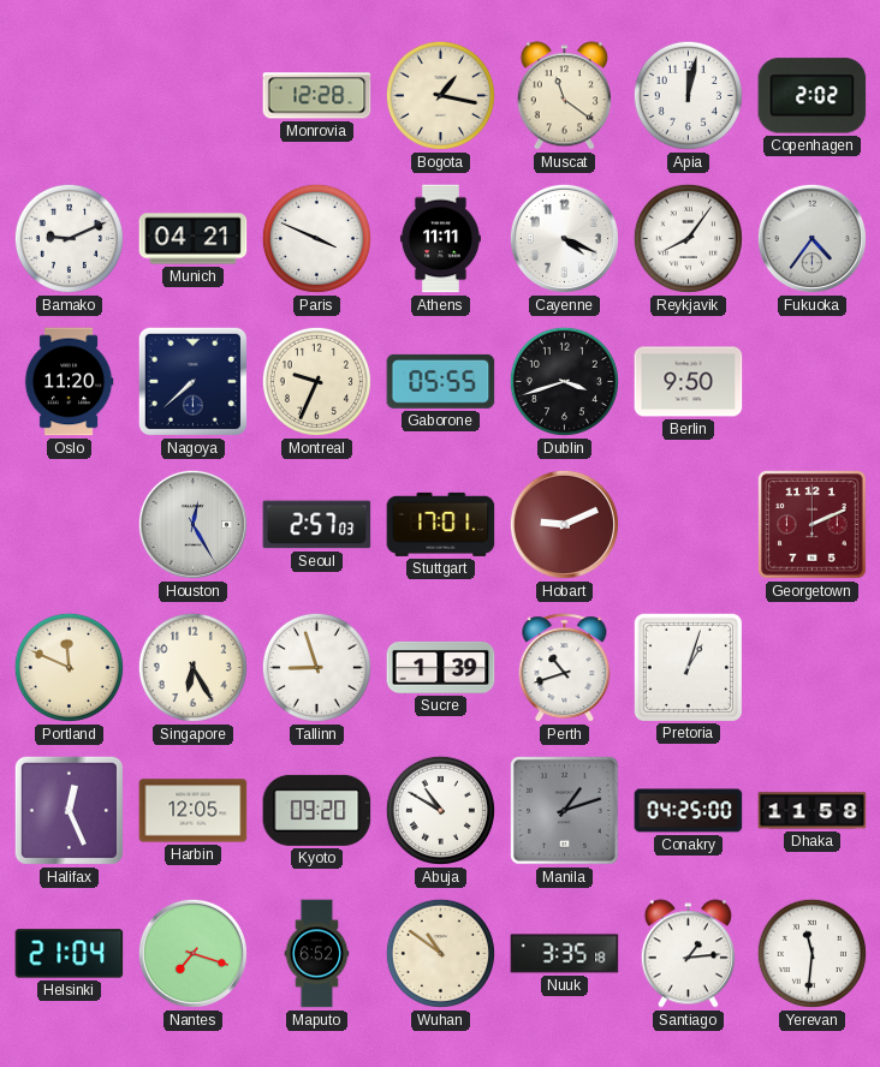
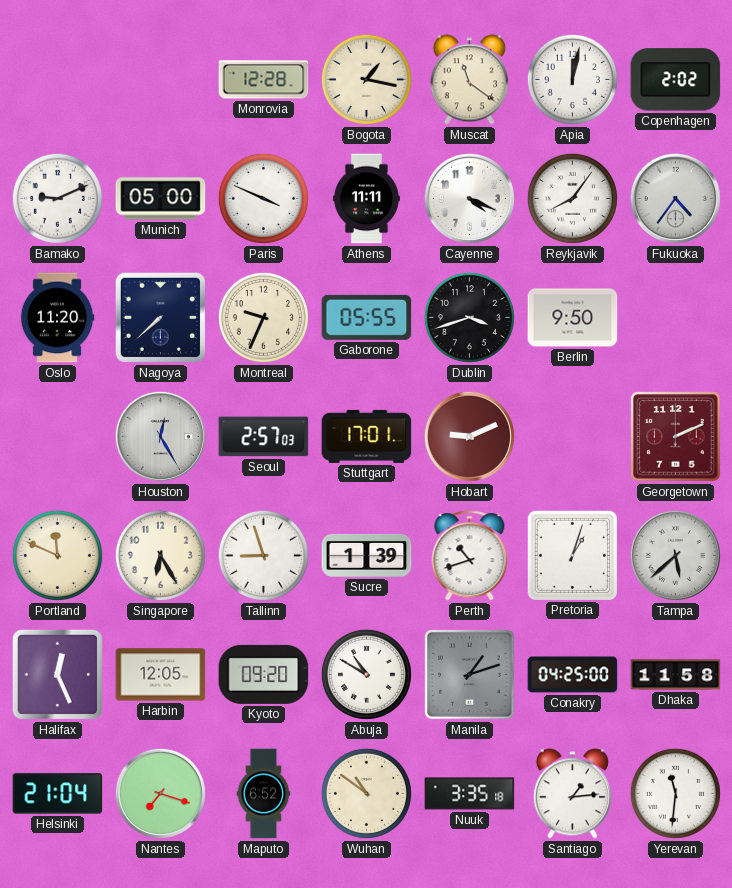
Munich: 04:21 -> 05:00
Tampa: none -> 5:38
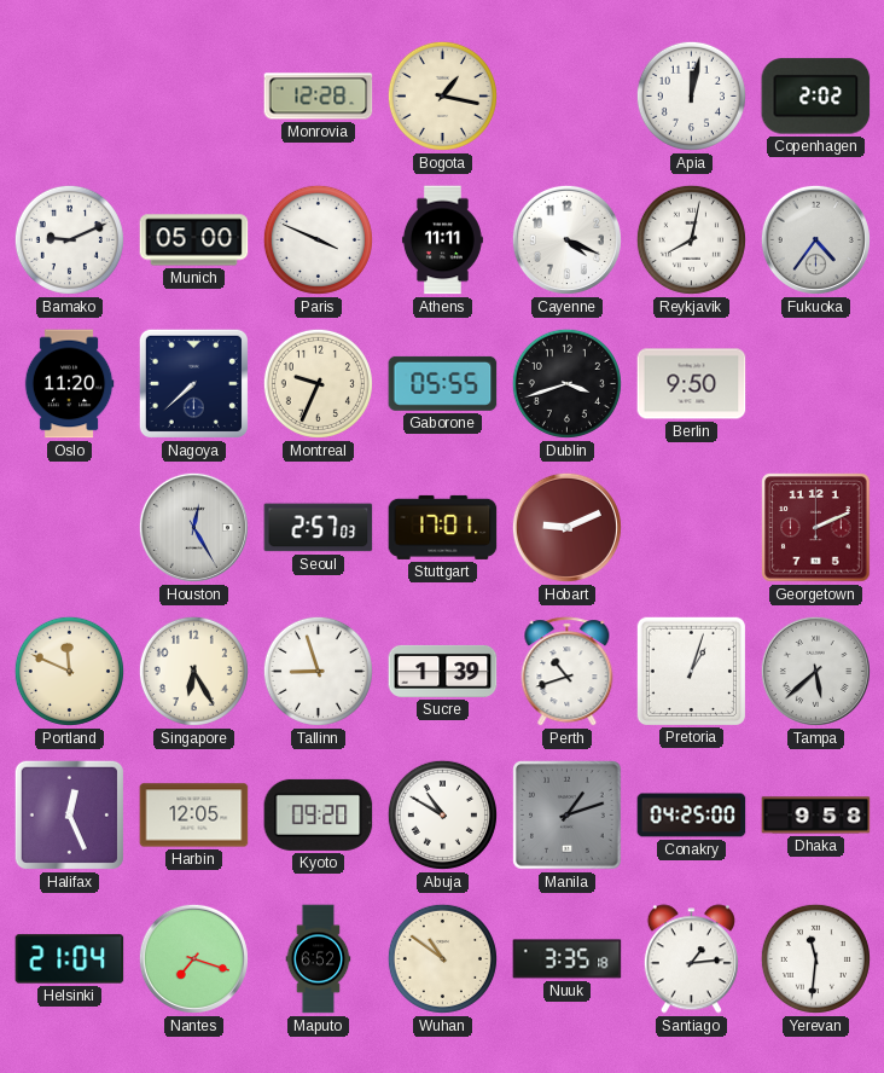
Muscat: 11:21 -> none
Reykjavik: 8:06 -> 8:02
Dhaka: 11:58 -> 9:58
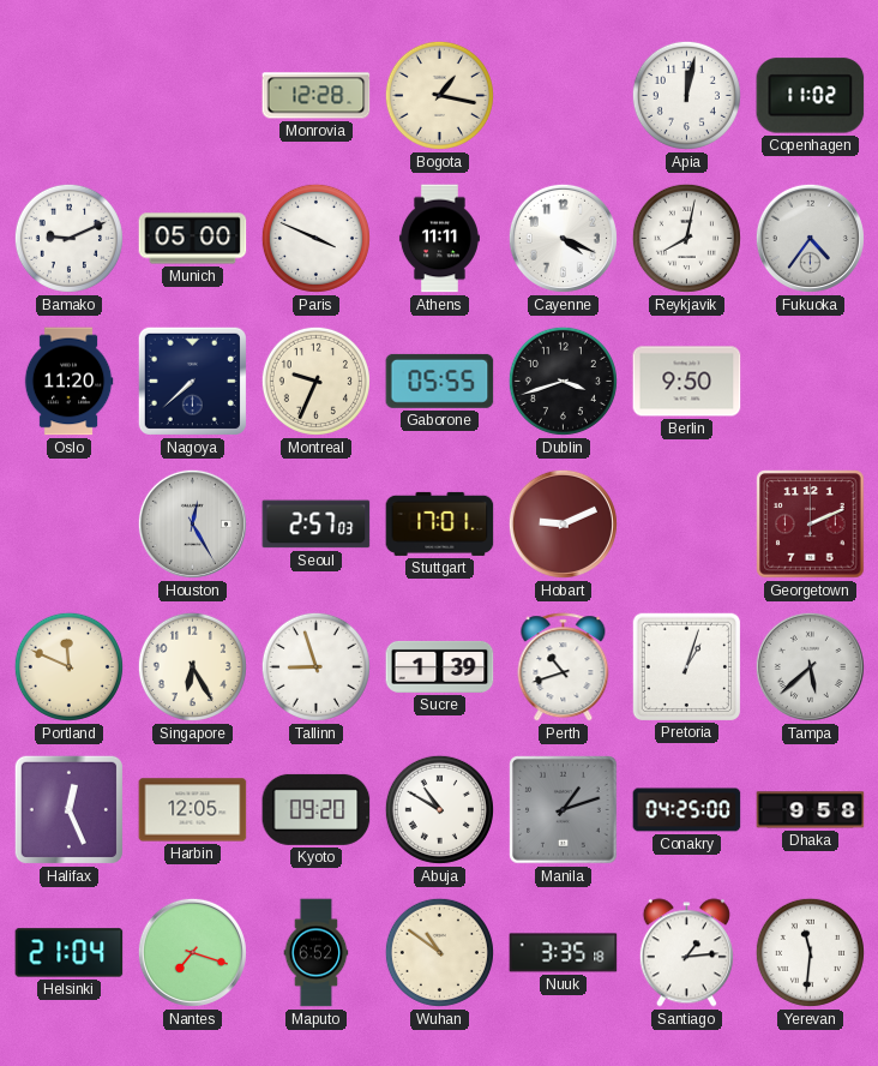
Copenhagen: 2:02 -> 11:02
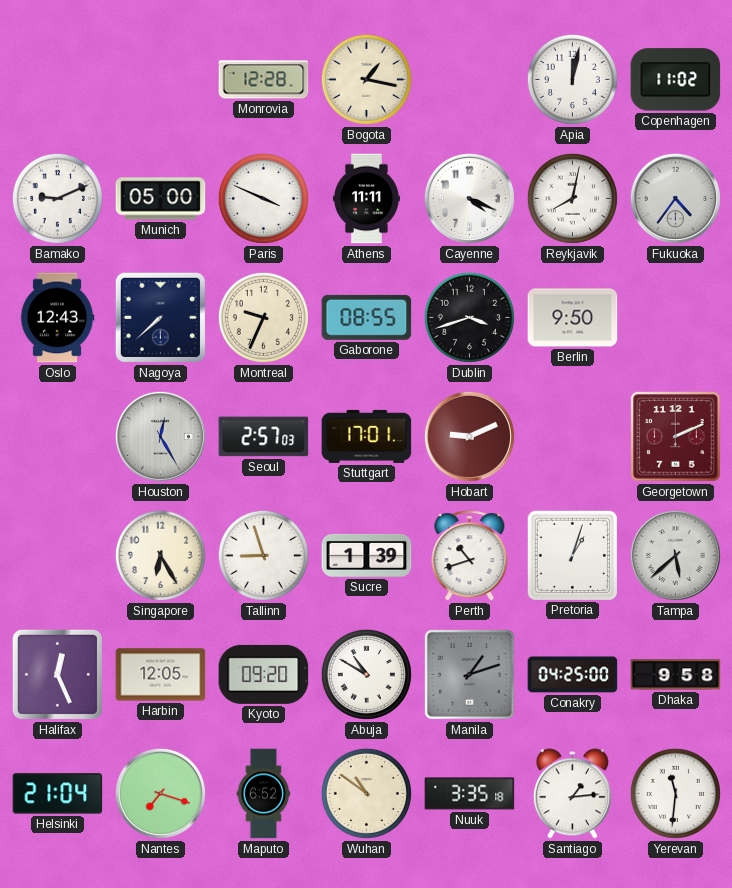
Oslo: 11:20 -> 12:43
Gaborone: 05:55 -> 08:55
Portland: 11:49 -> none
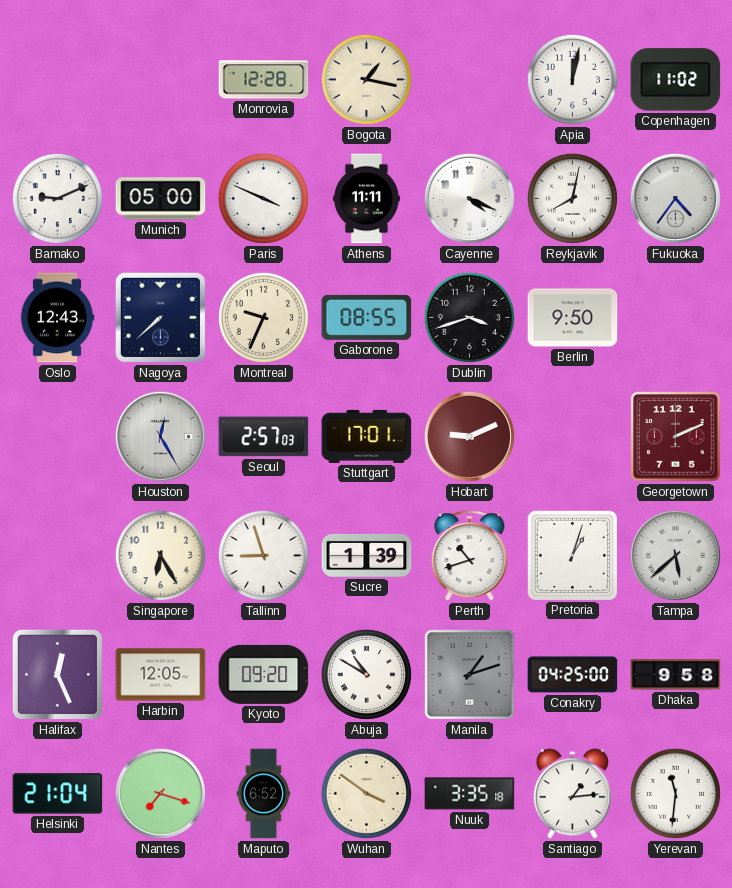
Wuhan: 10:51 -> 3:51
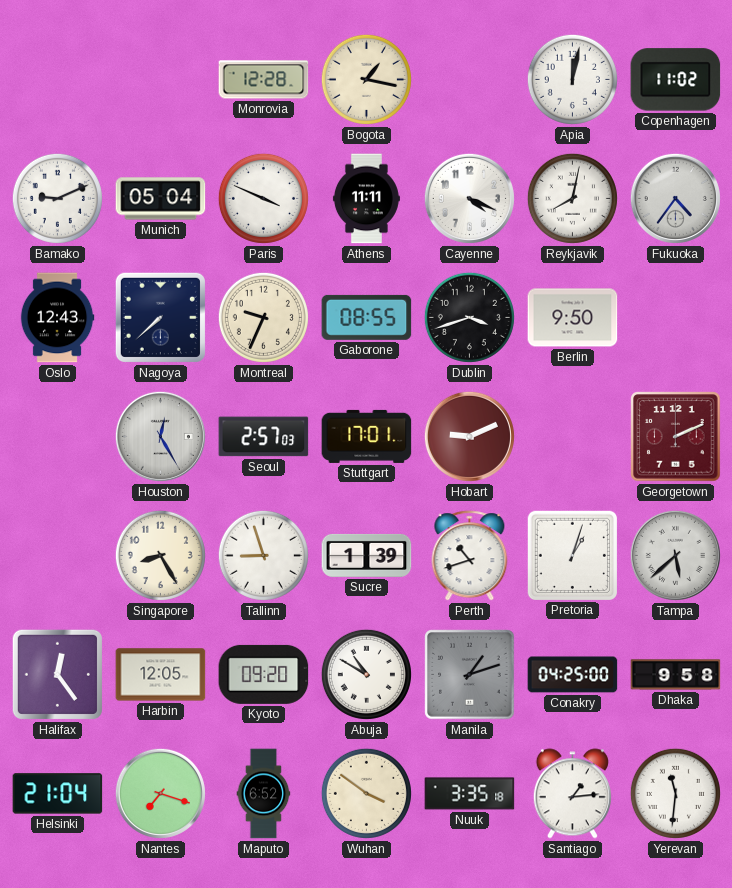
Munich: 05:00 -> 05:04
Singapore: 6:25 -> 8:25
Halifax: 12:26 -> 12:24
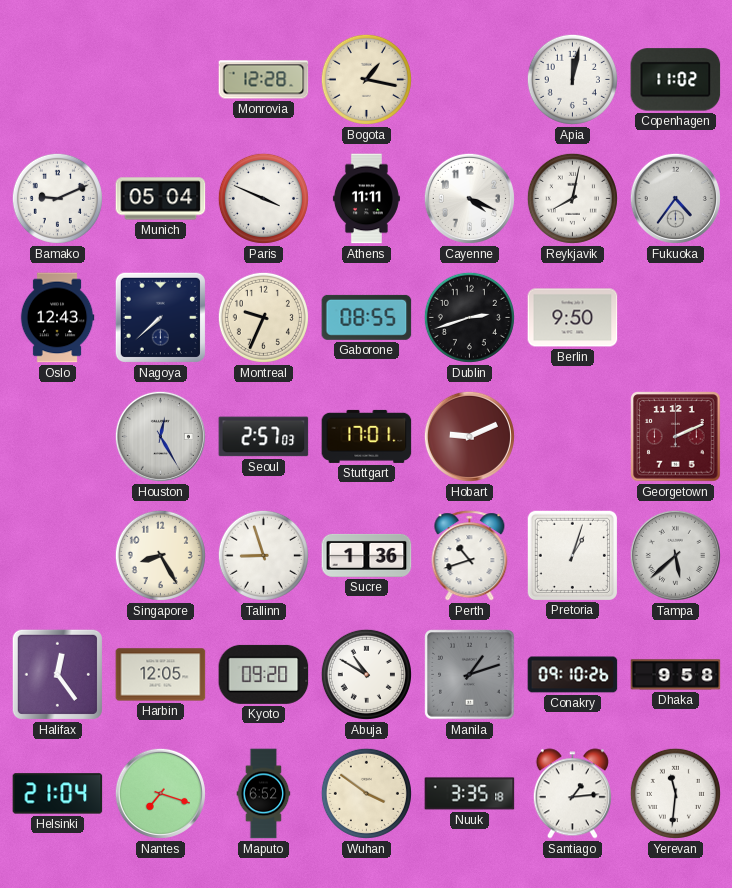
Dublin: 3:42 -> 2:42
Sucre: 1:39 -> 1:36
Conakry: 04:25 -> 09:10
